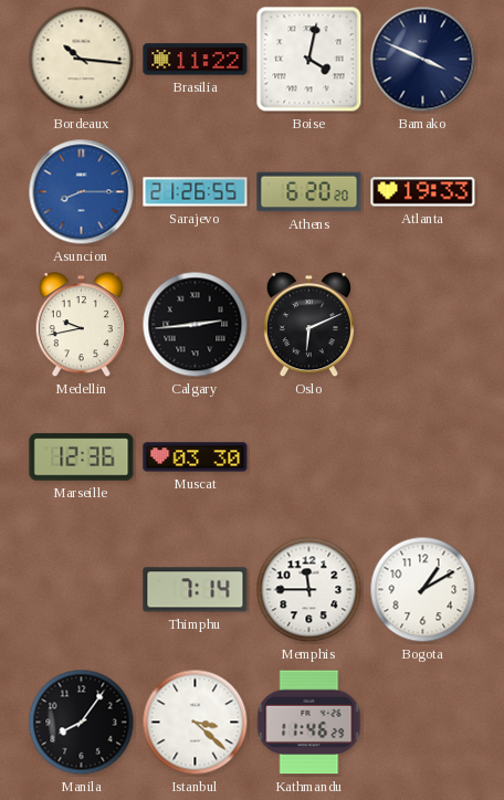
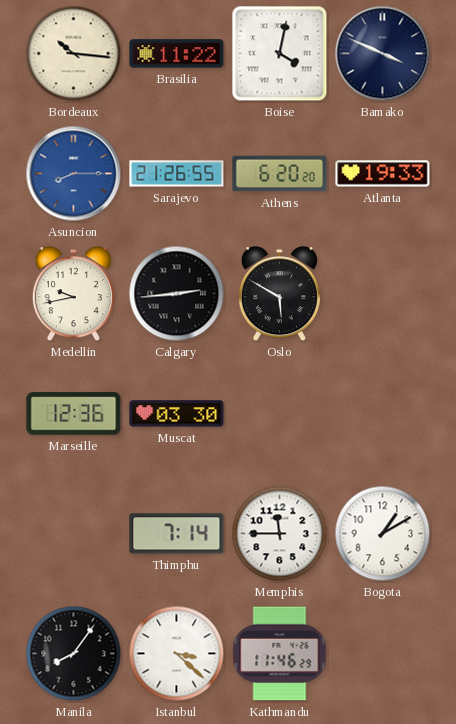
Oslo: 6:11 -> 5:50
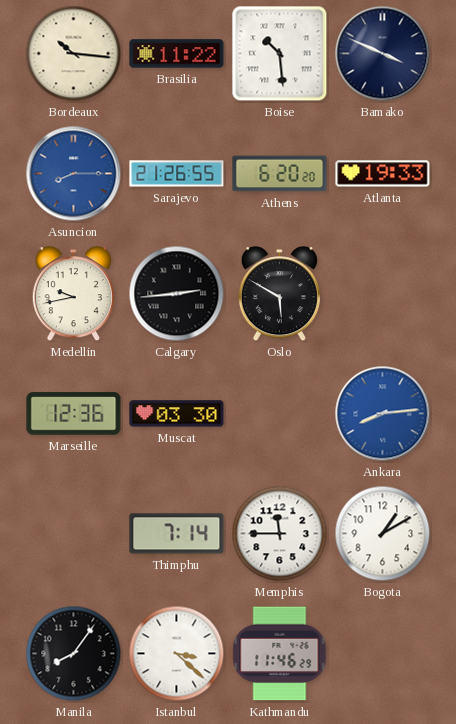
Boise: 4:02 -> 10:29
Ankara: none -> 8:14
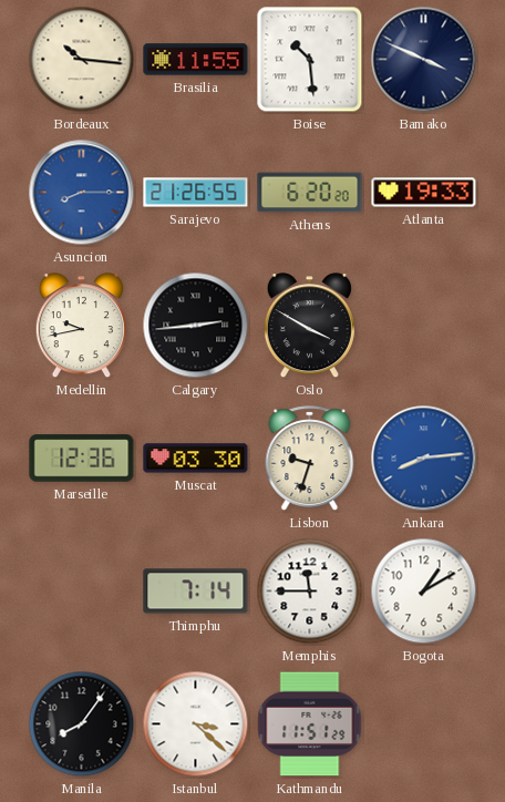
Brasilia: 11:22 -> 11:55
Oslo: 5:50 -> 3:50
Lisbon: none -> 9:33
Kathmandu: 11:46 -> 11:51
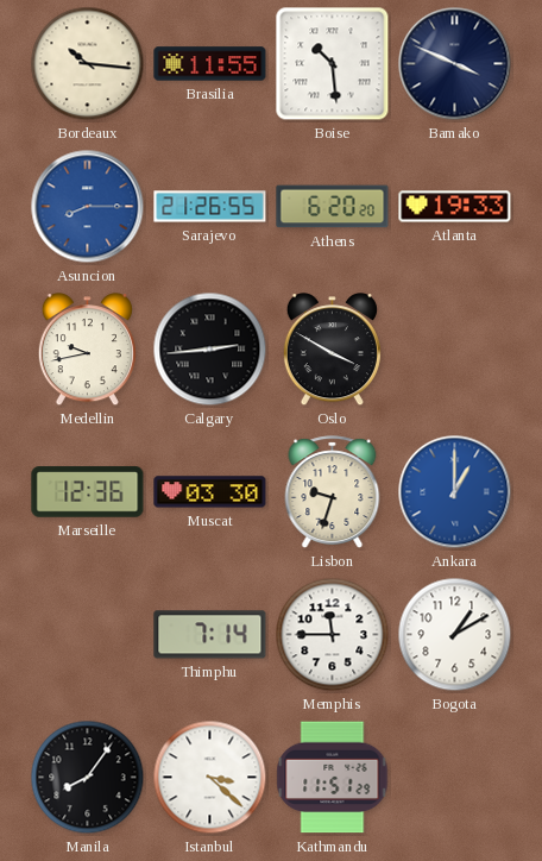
Ankara: 8:14 -> 1:00
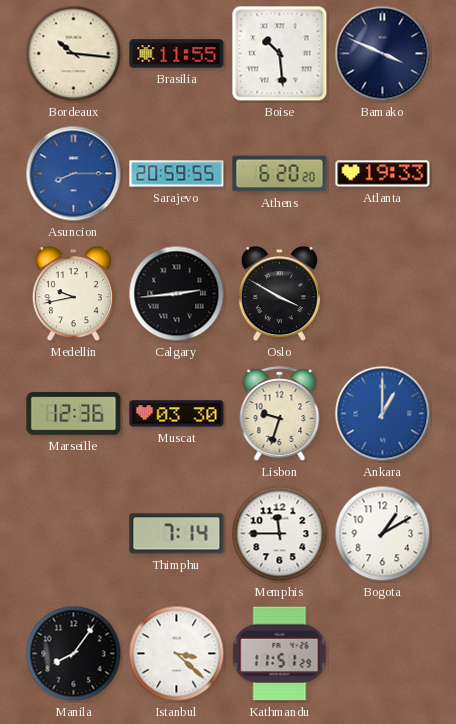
Sarajevo: 21:26 -> 20:59
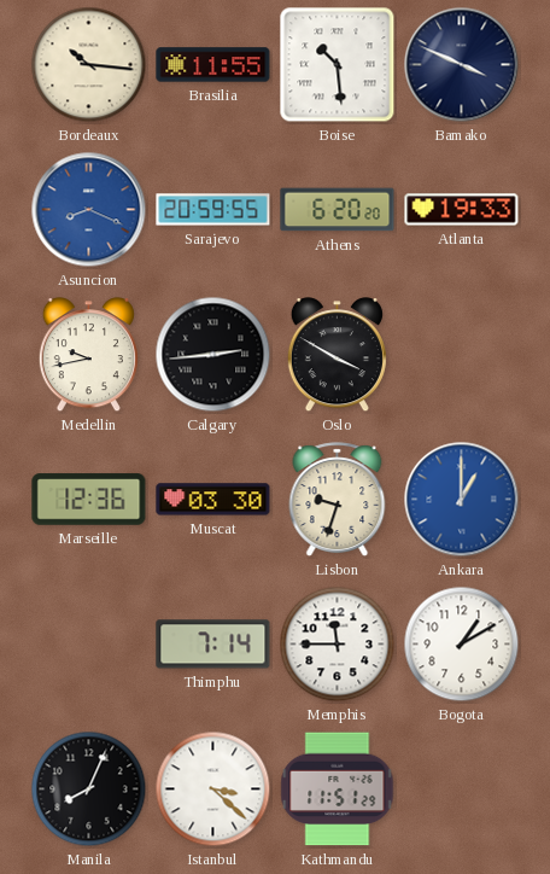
Asuncion: 8:15 -> 8:19
Manila: 8:06 -> 8:04
